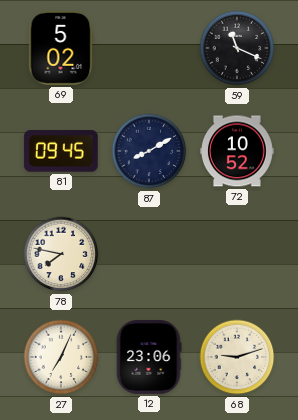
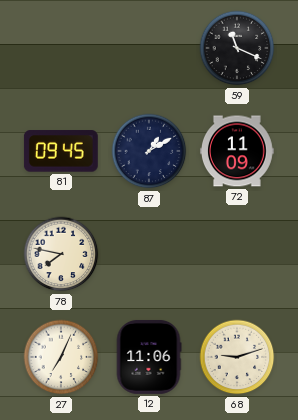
69: 5:02 -> none
87: 8:10 -> 1:10
72: 10:52 -> 11:09
12: 23:06 -> 11:06
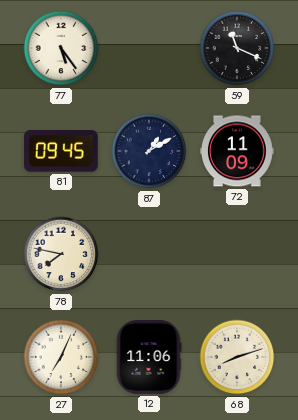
77: none -> 5:24
68: 9:12 -> 8:12
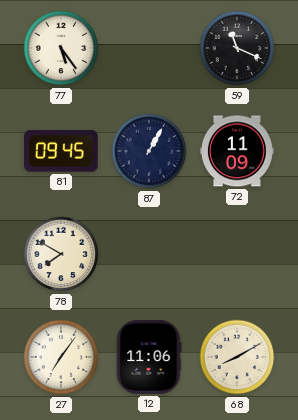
87: 1:10 -> 1:05
78: 7:47 -> 7:50
27: 7:04 -> 7:06
68: 8:12 -> 8:10
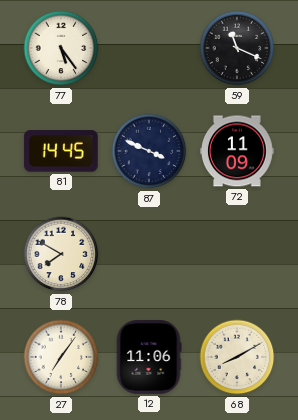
81: 09:45 -> 14:45
87: 1:05 -> 3:49
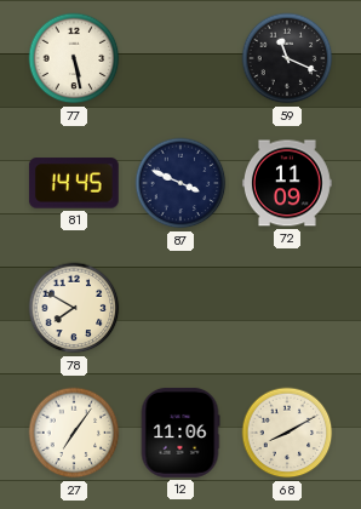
77: 5:24 -> 5:28
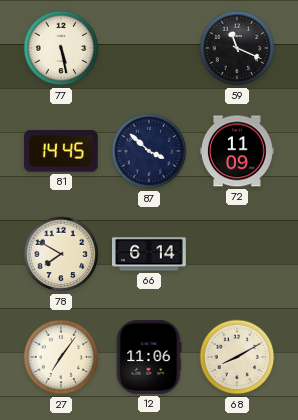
87: 3:49 -> 3:52
66: none -> 6:14
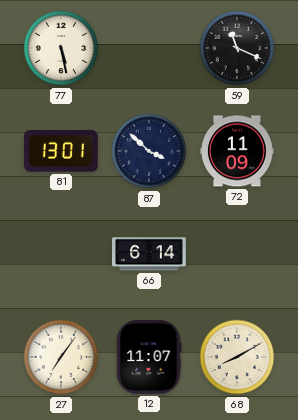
81: 14:45 -> 13:01
78: 7:50 -> none
12: 11:06 -> 11:07
